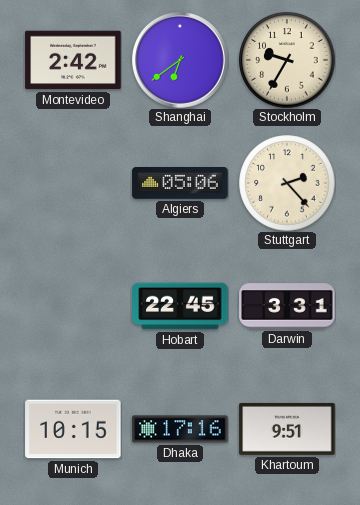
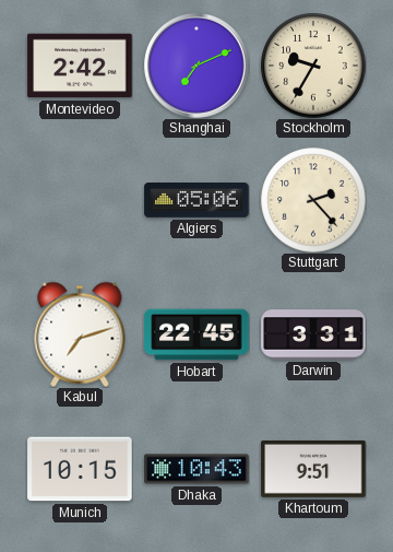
Shanghai: 6:39 -> 7:11
Kabul: none -> 7:12
Dhaka: 17:16 -> 10:43
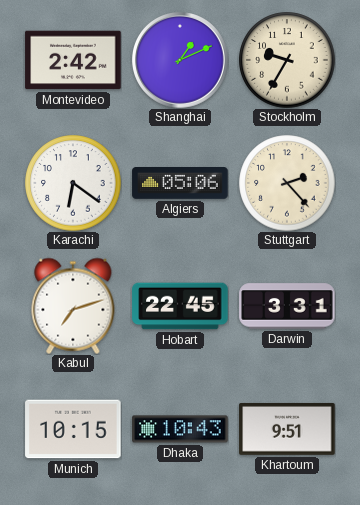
Shanghai: 7:11 -> 1:11
Karachi: none -> 6:21
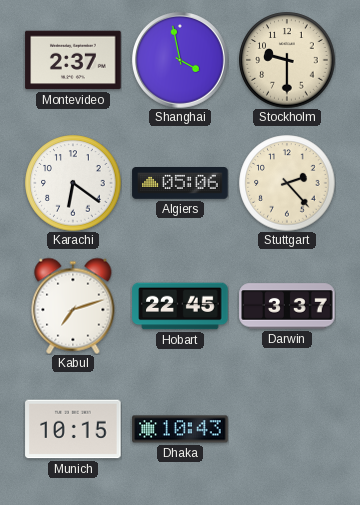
Montevideo: 2:42 -> 2:37
Shanghai: 1:11 -> 3:58
Stockholm: 9:35 -> 9:30
Darwin: 3:31 -> 3:37
Khartoum: 9:51 -> none
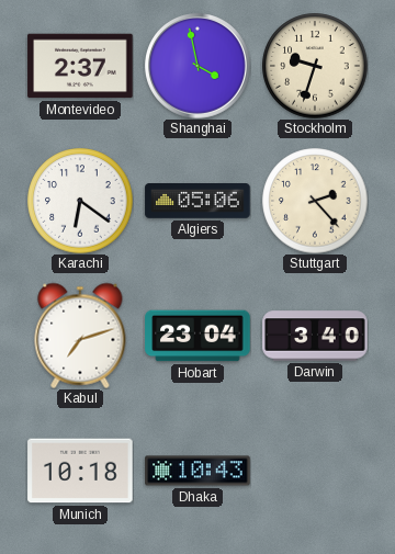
Stockholm: 9:30 -> 9:33
Hobart: 22:45 -> 23:04
Darwin: 3:37 -> 3:40
Munich: 10:15 -> 10:18
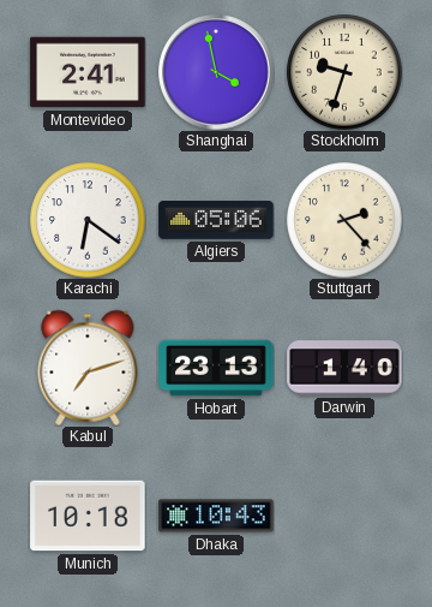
Montevideo: 2:37 -> 2:41
Hobart: 23:04 -> 23:13
Darwin: 3:40 -> 1:40
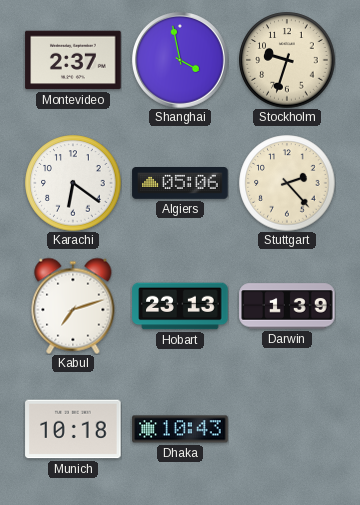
Montevideo: 2:41 -> 2:37
Darwin: 1:40 -> 1:39
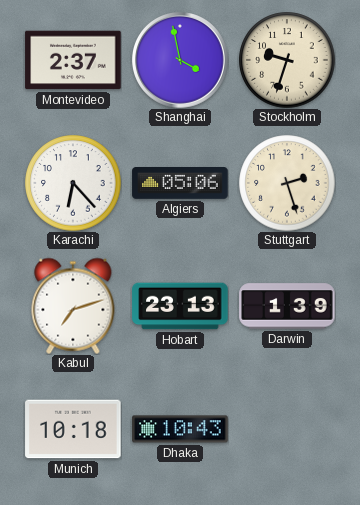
Karachi: 6:21 -> 6:23
Stuttgart: 2:23 -> 2:27
